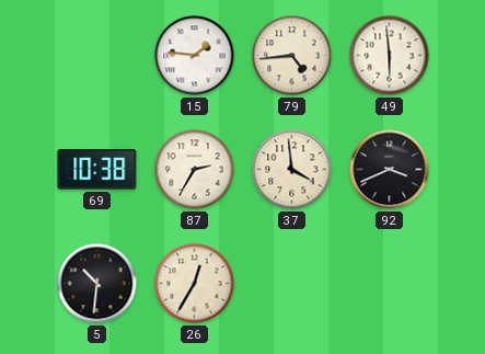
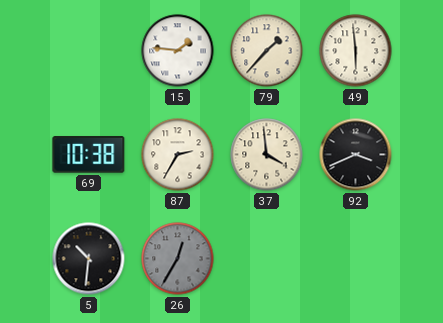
79: 4:44 -> 1:37
26 dial: cream -> grey
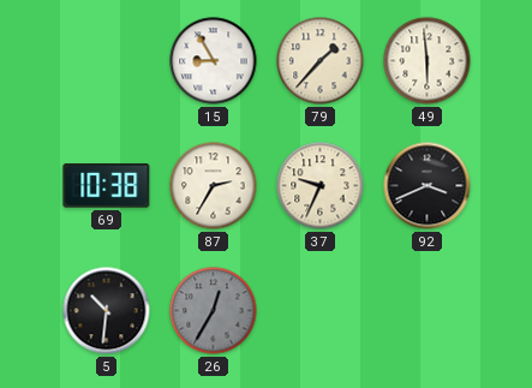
15: 1:46 -> 8:55
37: 3:59 -> 9:34
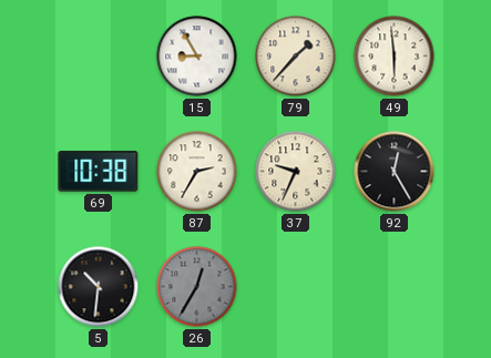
92: 3:41 -> 12:25
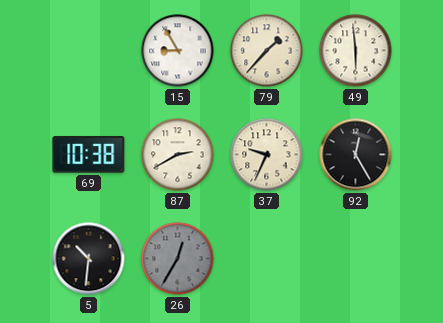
87: 2:35 -> 2:40
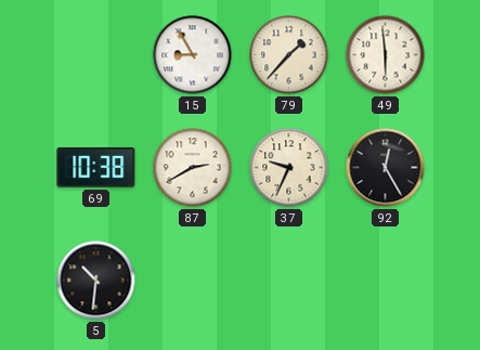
26: 12:35 -> none
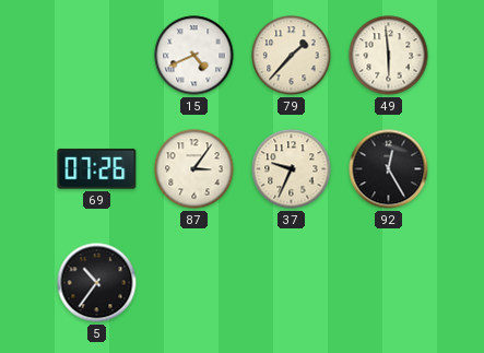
15: 8:55 -> 4:41
69: 10:38 -> 07:26
87: 2:40 -> 3:06
5: 10:31 -> 10:36
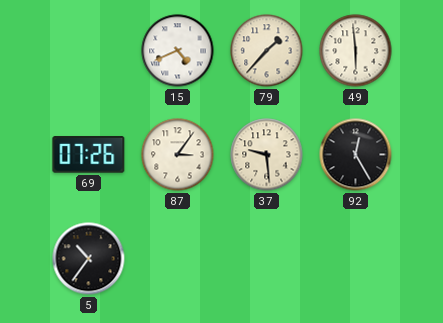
37: 9:34 -> 9:29
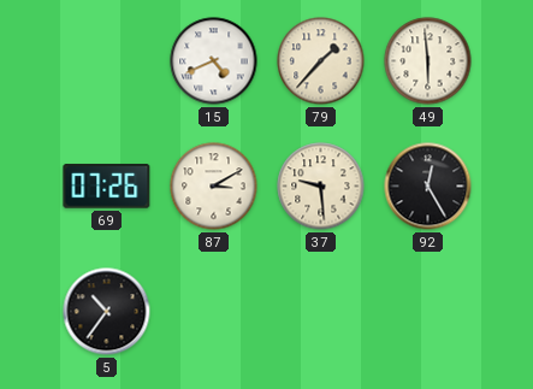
87: 3:06 -> 3:10
